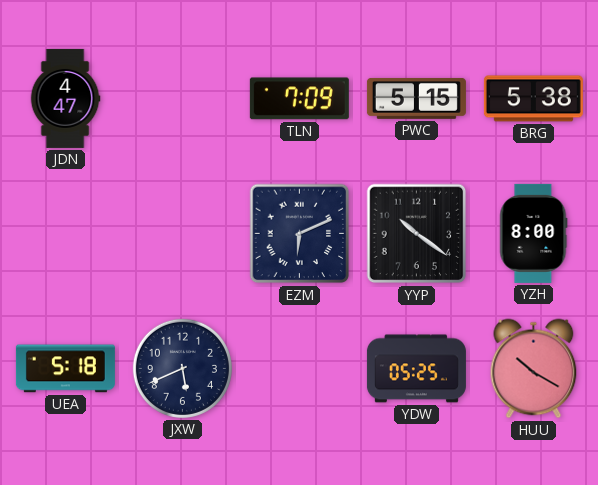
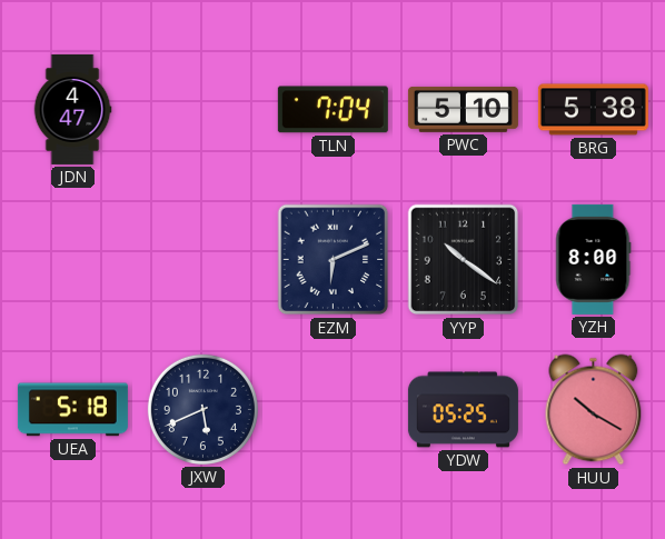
TLN: 7:09 -> 7:04
PWC: 5:15 -> 5:10
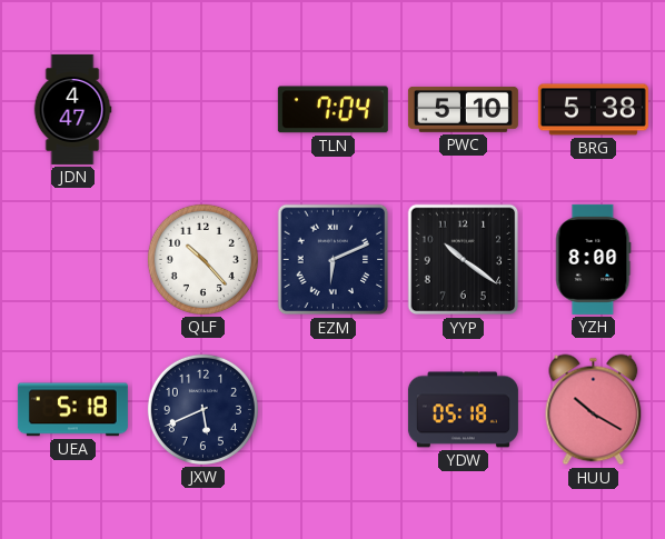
QLF: none -> 10:23
YDW: 05:25 -> 05:18
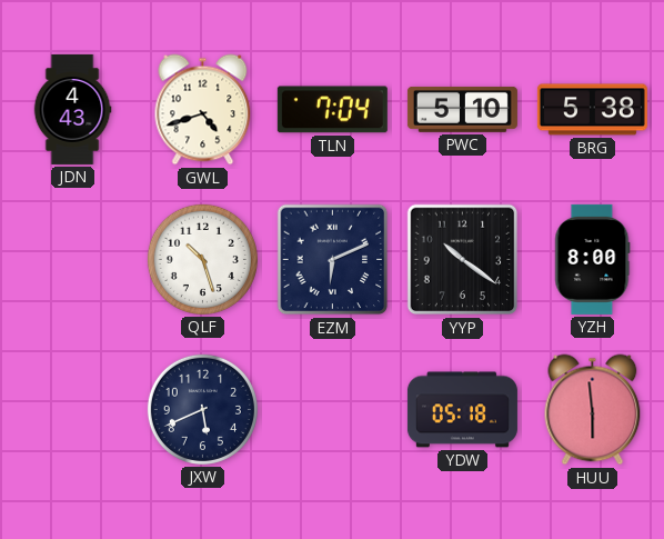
JDN: 4:47 -> 4:43
GWL: none -> 4:42
QLF: 10:23 -> 10:27
UEA: 5:18 -> none
HUU: 10:20 -> 5:59
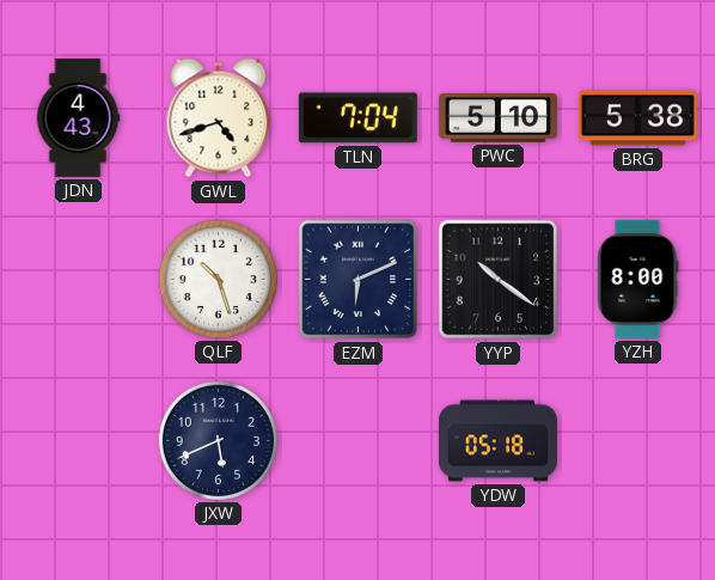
HUU: 5:59 -> none
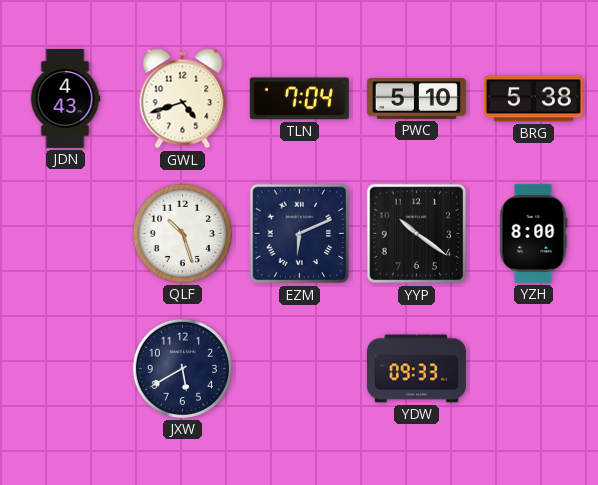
JXW: 5:41 -> 5:40
YDW: 05:18 -> 09:33
